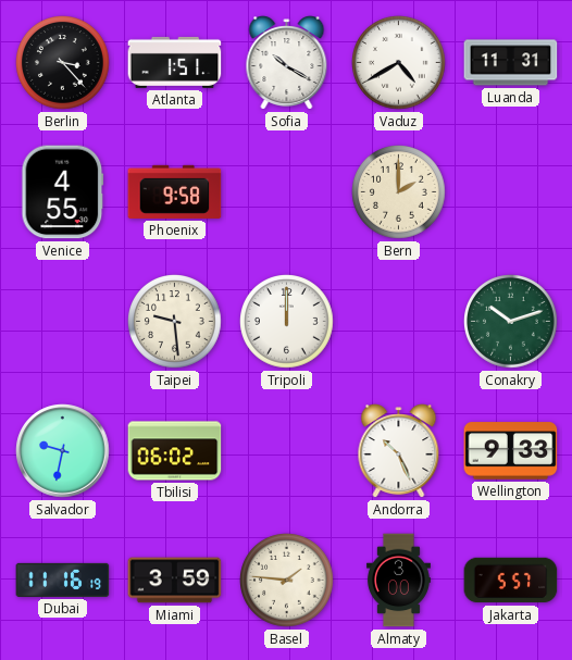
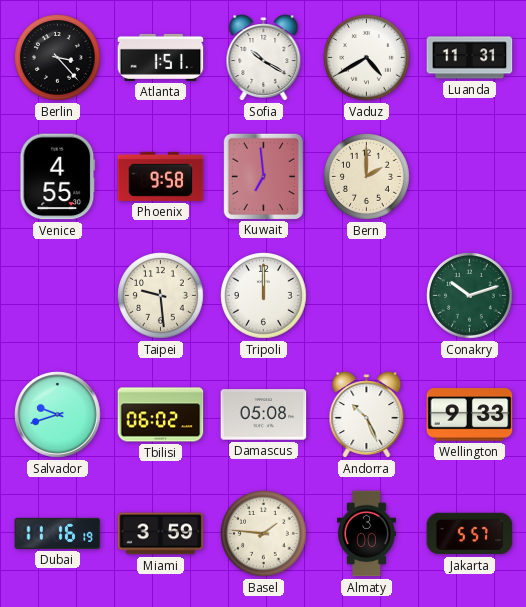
Kuwait: none -> 6:59
Salvador: 9:32 -> 9:42
Damascus: none -> 05:08
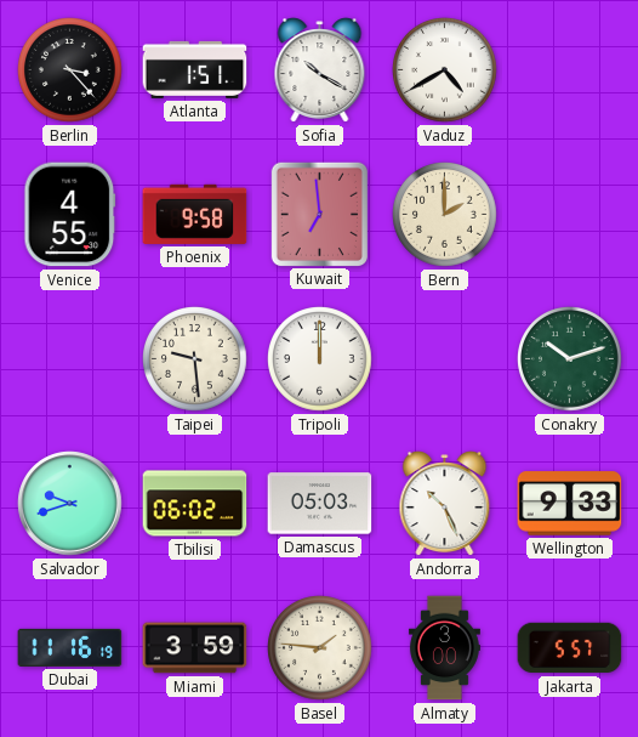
Luanda: 11:31 -> none
Damascus: 05:08 -> 05:03
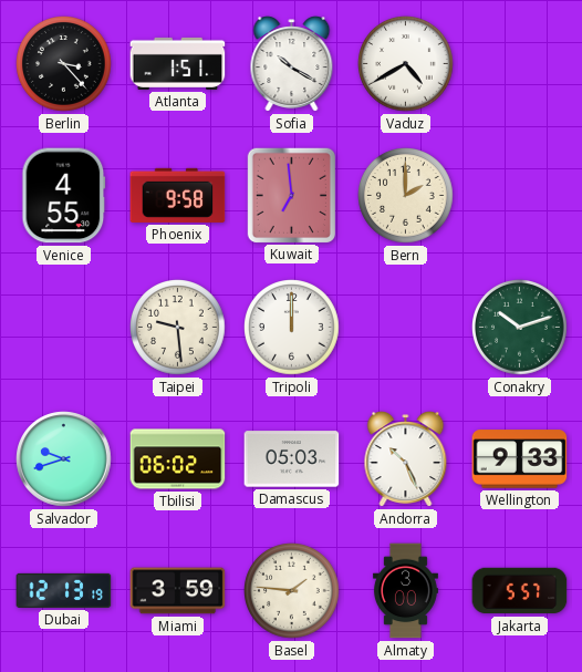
Dubai: 11:16 -> 12:13
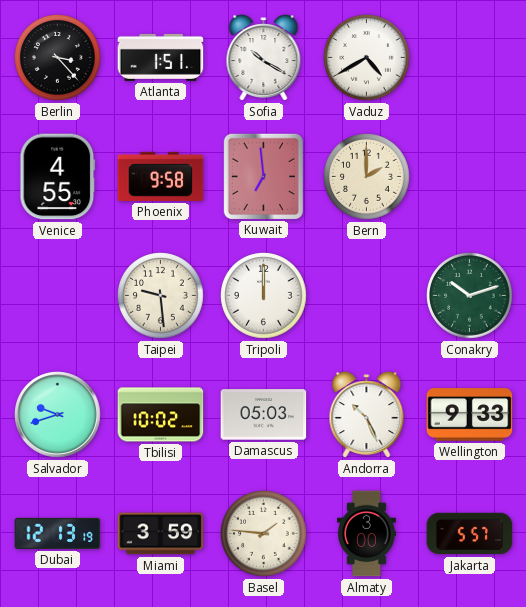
Tbilisi: 06:02 -> 10:02
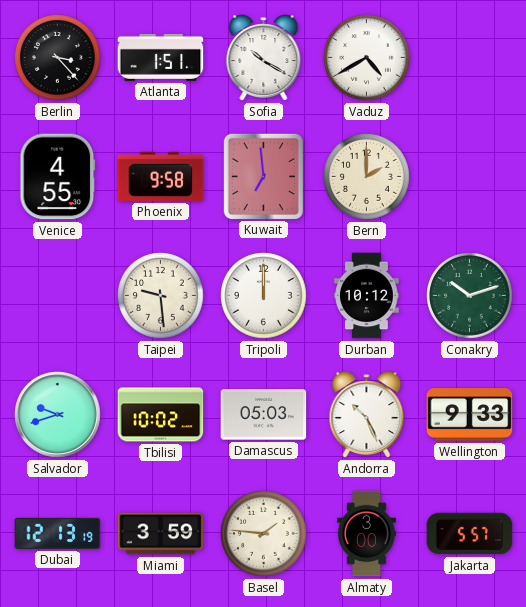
Durban: none -> 10:12
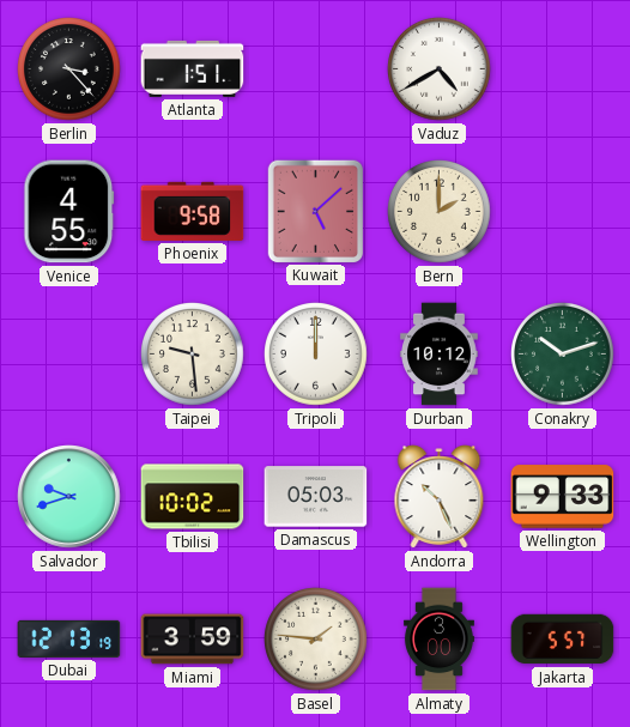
Sofia: 10:20 -> none
Kuwait: 6:59 -> 5:08
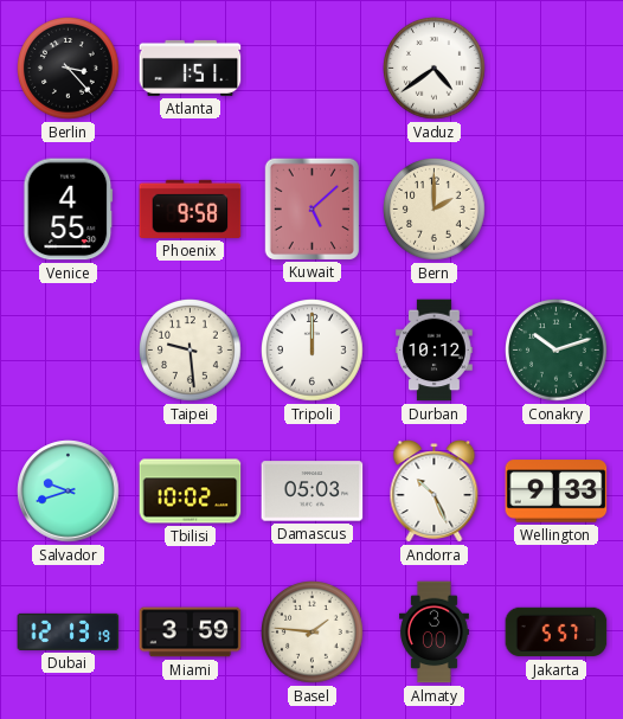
Vaduz: 4:40 -> 4:39
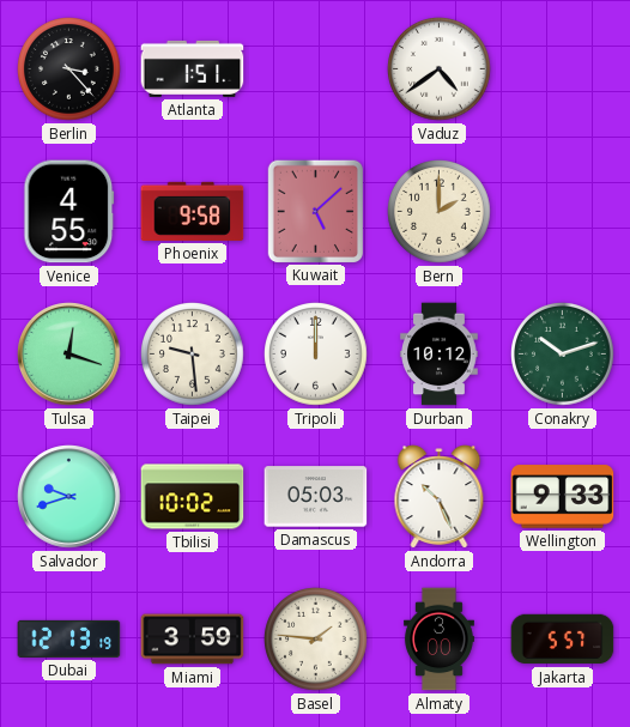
Tulsa: none -> 12:18
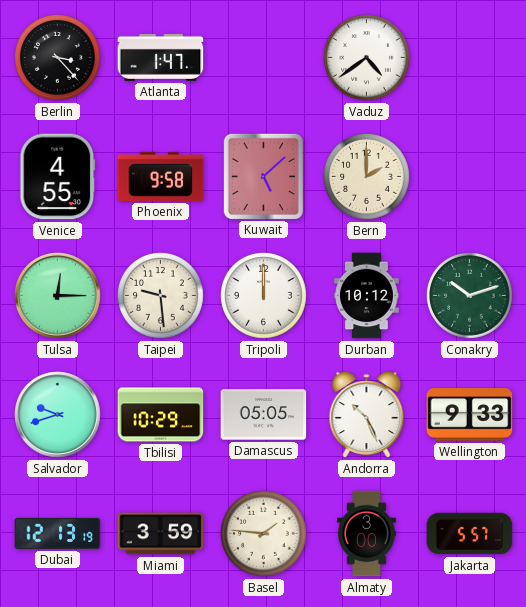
Atlanta: 1:51 -> 1:47
Tulsa: 12:18 -> 12:15
Tbilisi: 10:02 -> 10:29
Damascus: 05:03 -> 05:05
